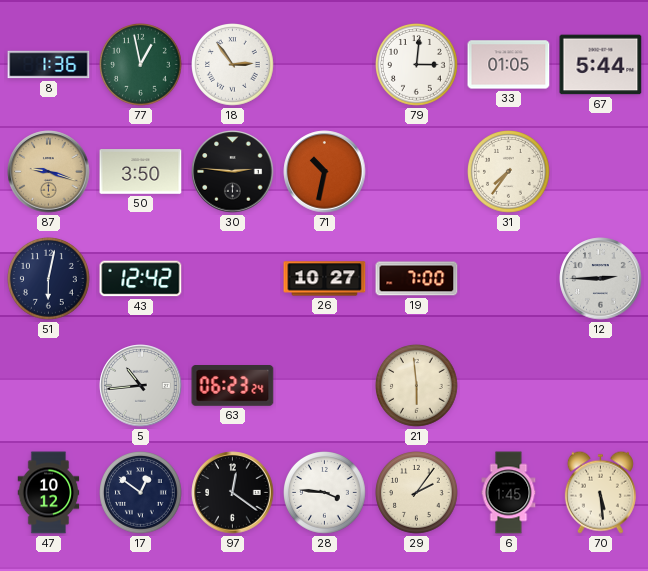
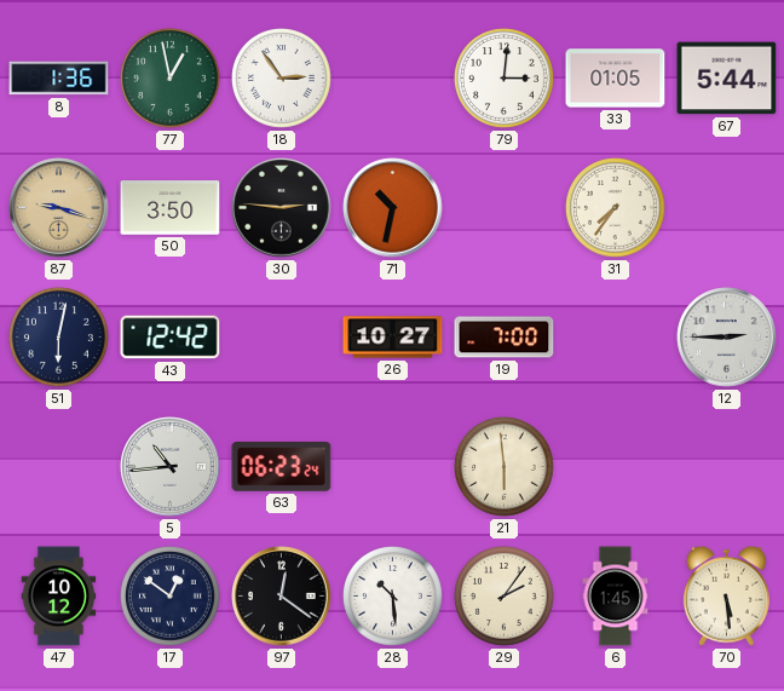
28: 3:46 -> 10:29
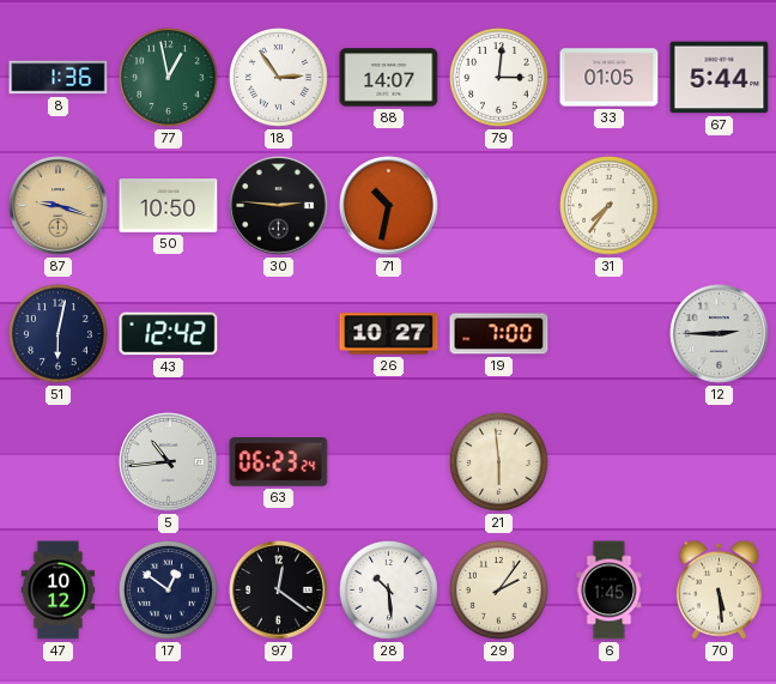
88: none -> 14:07
50: 3:50 -> 10:50
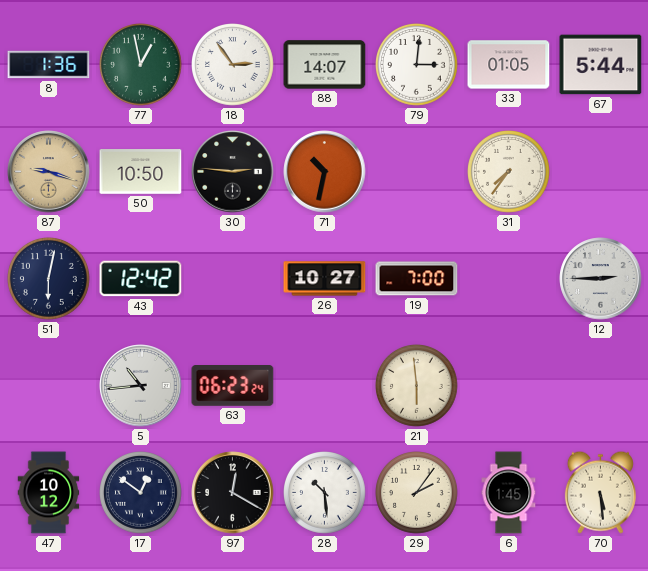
97: 12:21 -> 12:20
